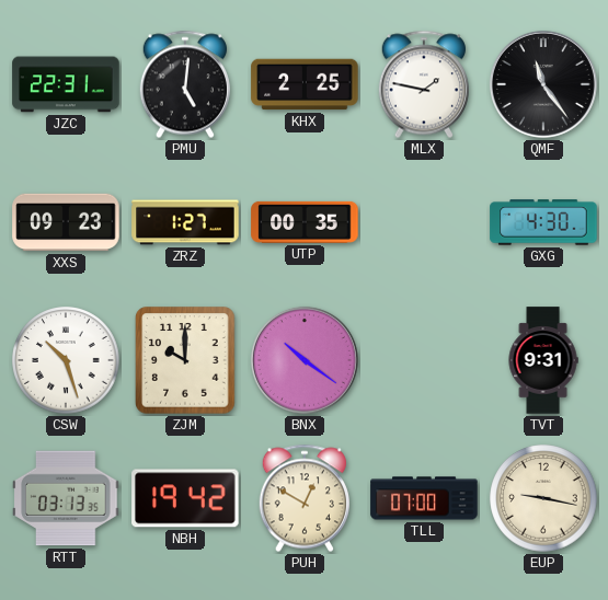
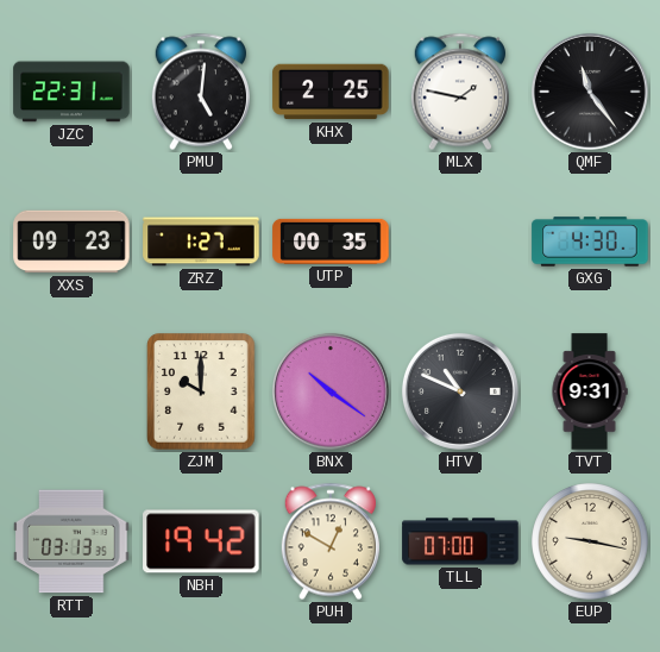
CSW: 10:27 -> none
HTV: none -> 10:49
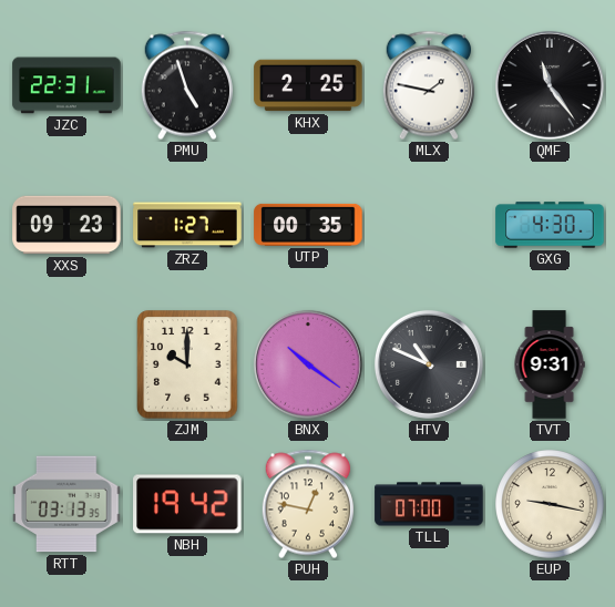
PMU: 5:01 -> 4:57
PUH: 12:50 -> 12:47
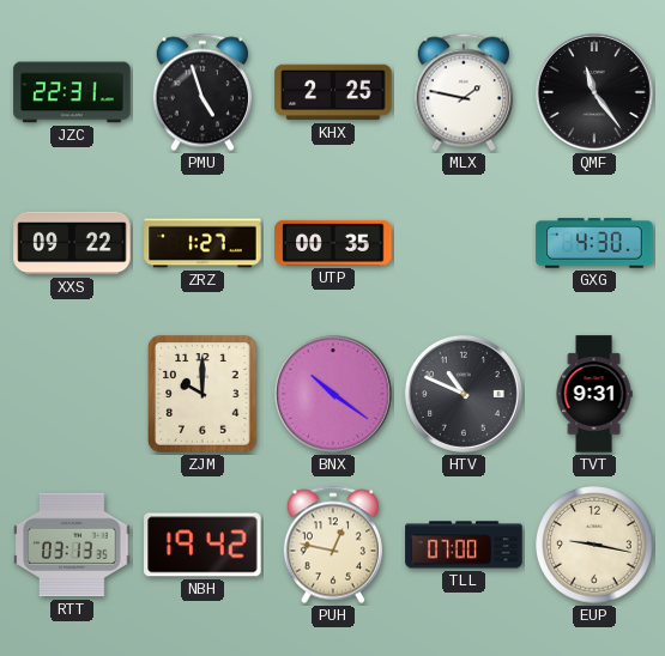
XXS: 09:23 -> 09:22
